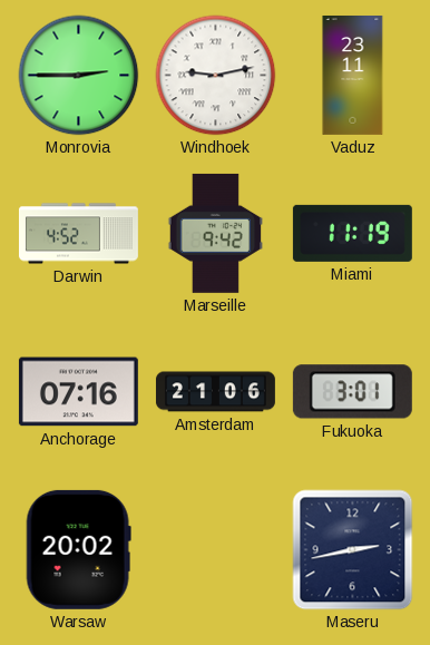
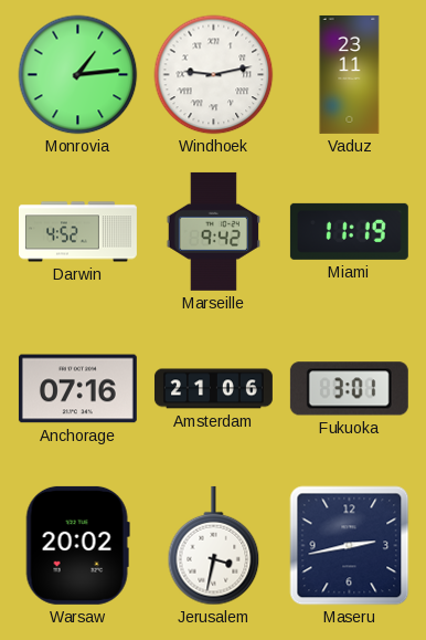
Monrovia: 2:45 -> 1:14
Jerusalem: none -> 3:32
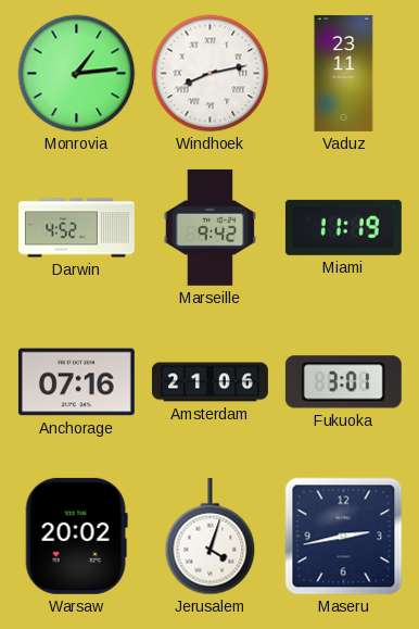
Windhoek: 9:13 -> 8:13
Jerusalem: 3:32 -> 4:03
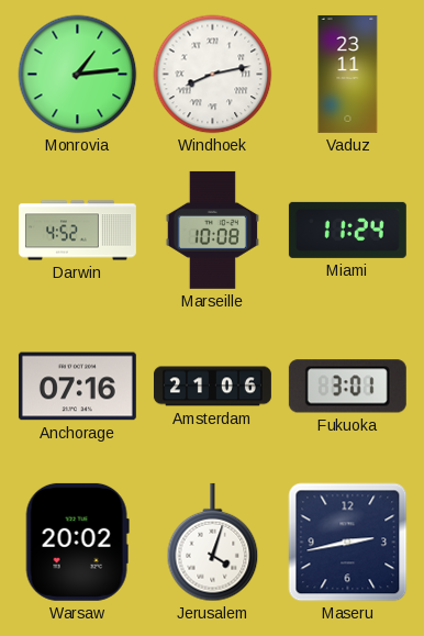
Marseille: 9:42 -> 10:08
Miami: 11:19 -> 11:24
